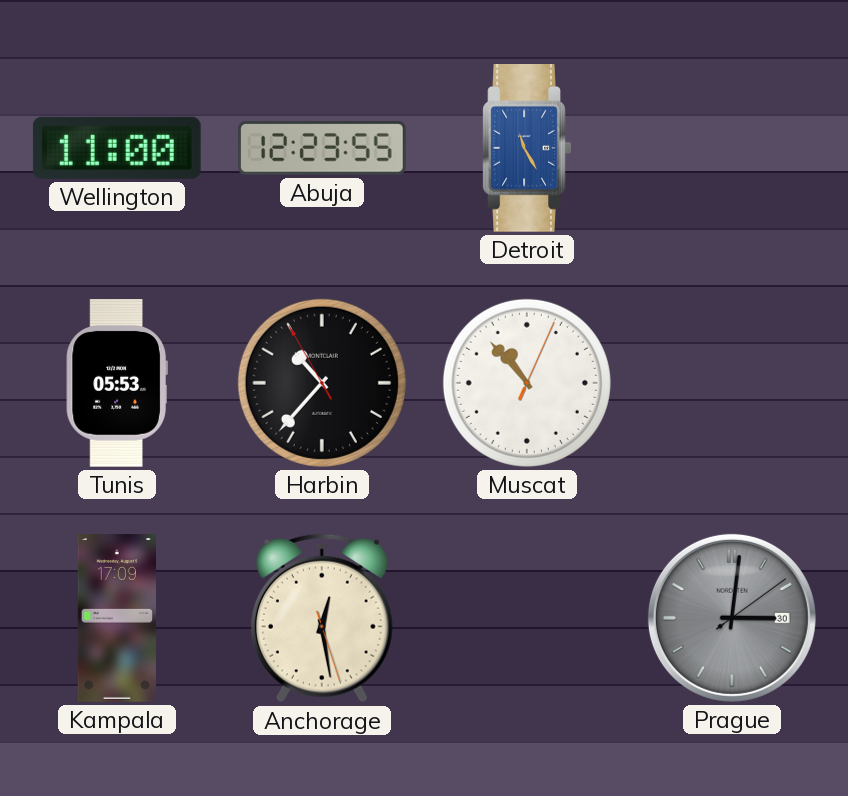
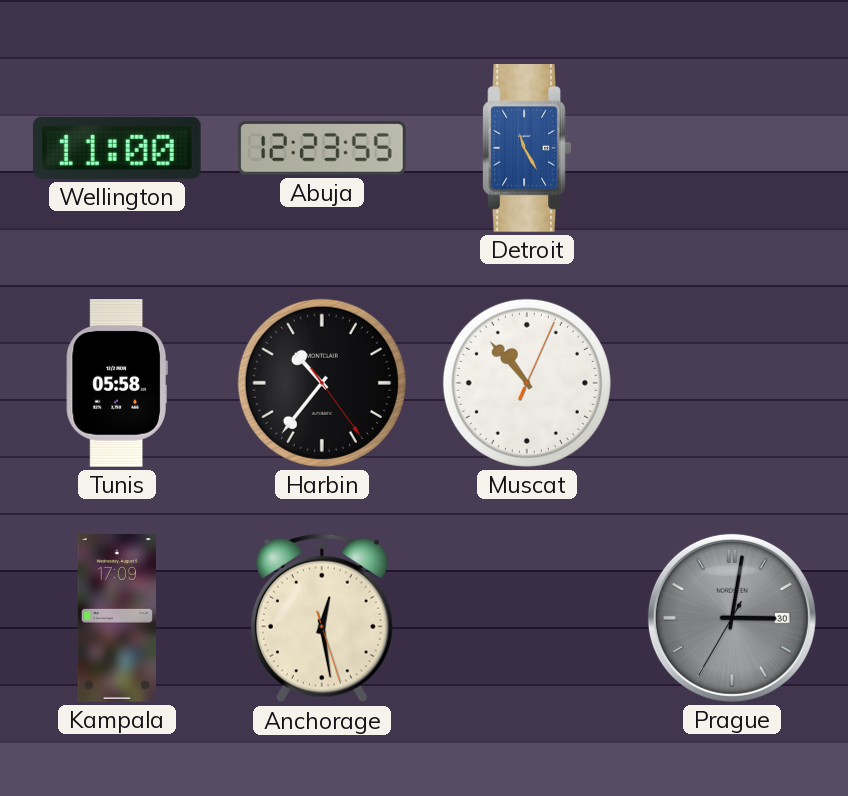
Tunis: 05:53 -> 05:58
Harbin: 10:36:55 -> 10:36:24
Prague: 3:01:09 -> 3:01:35
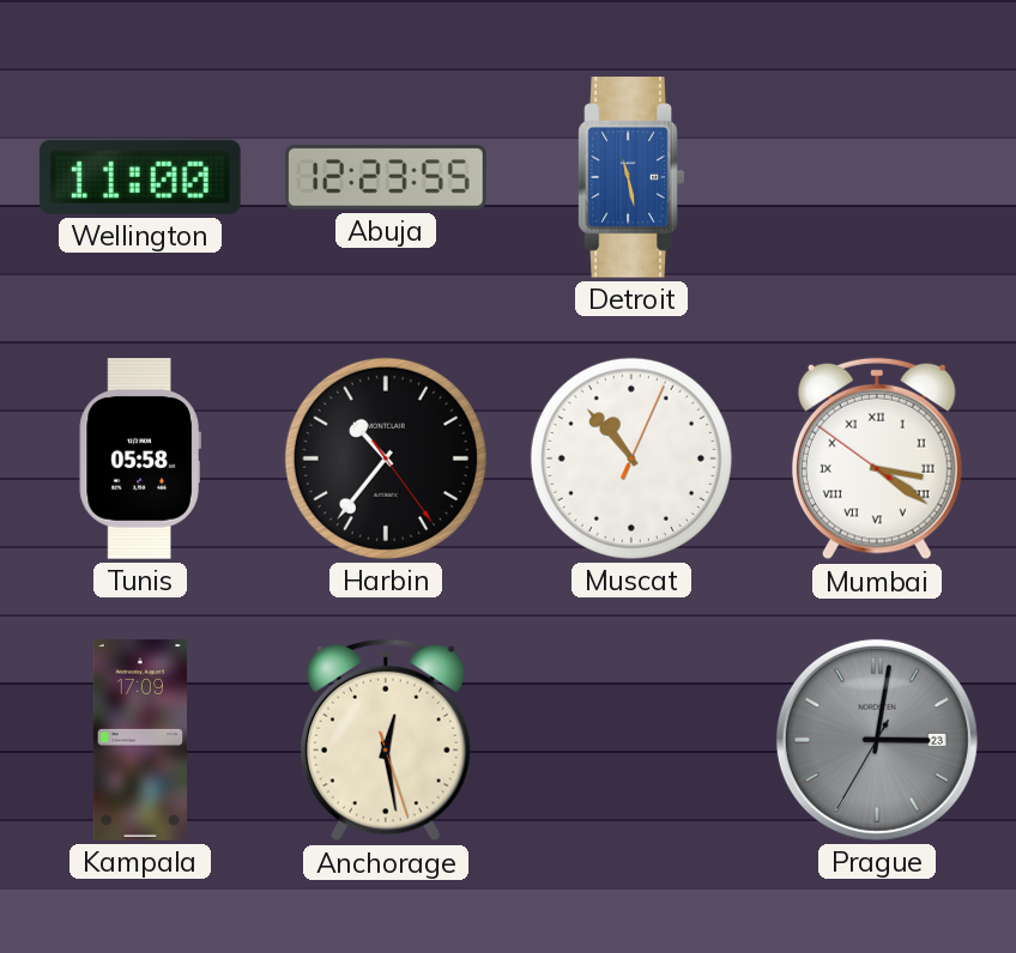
Detroit: 11:25 -> 11:28
Mumbai: none -> 3:20
Prague date: 30 -> 23
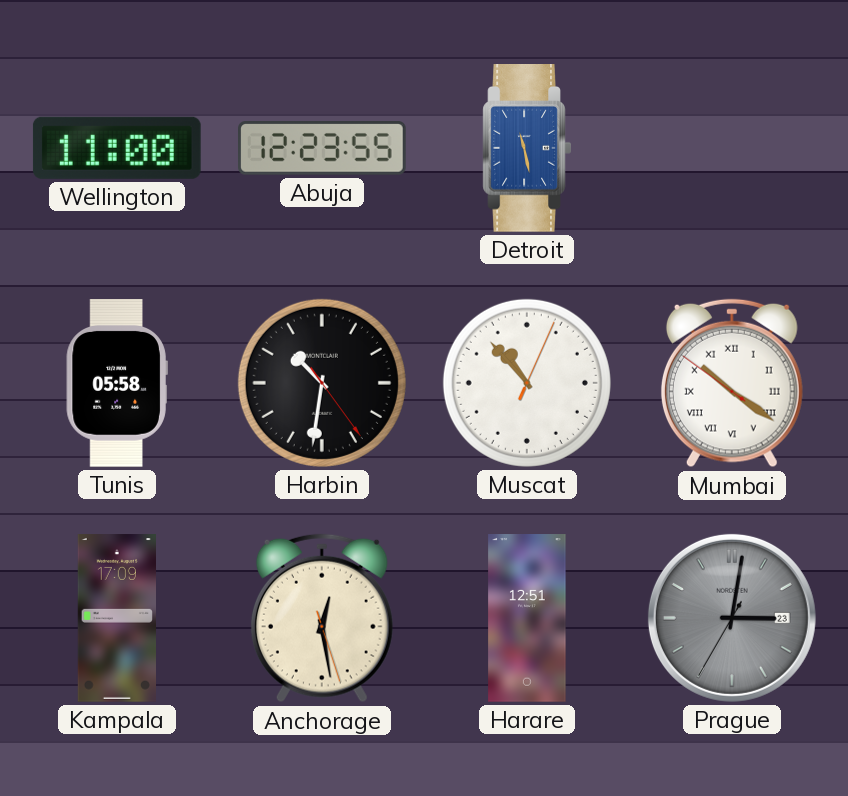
Harbin: 10:36 -> 10:31
Mumbai: 3:20 -> 10:20
Harare: none -> 12:51
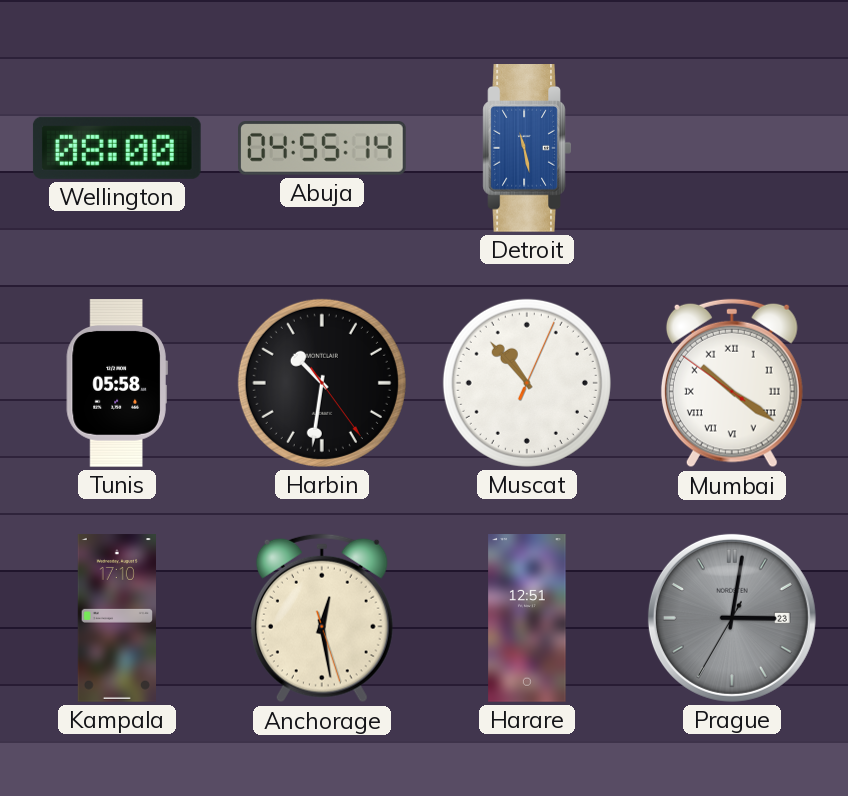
Wellington: 11:00 -> 08:00
Abuja: 12:23 -> 04:55
Kampala: 17:09 -> 17:10
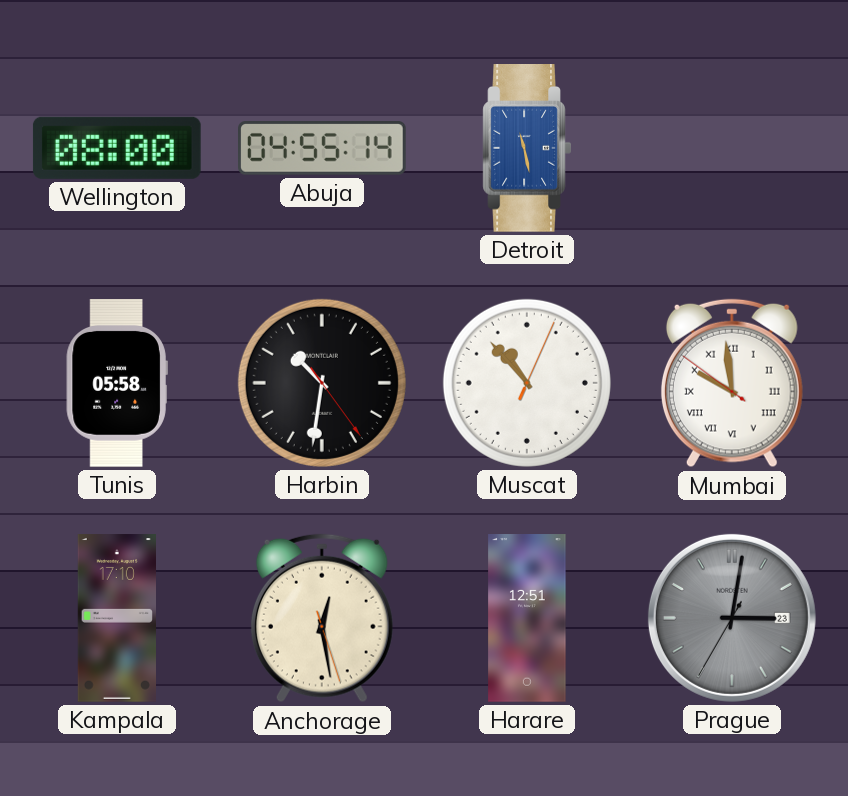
Mumbai: 10:20 -> 9:58
